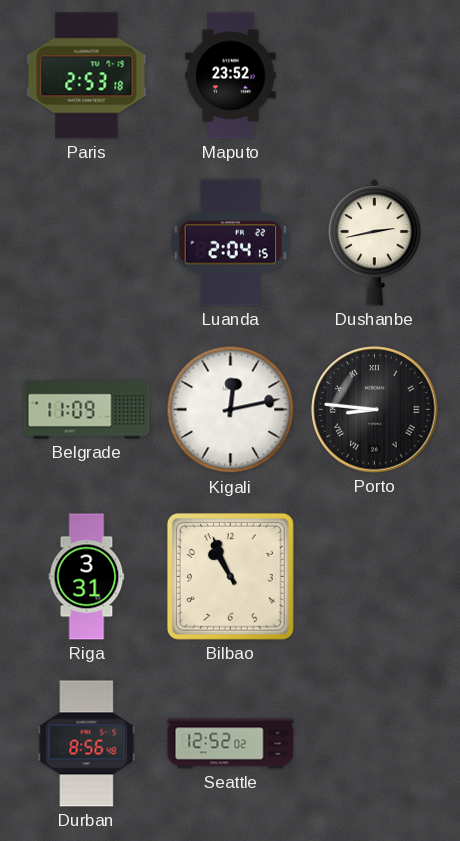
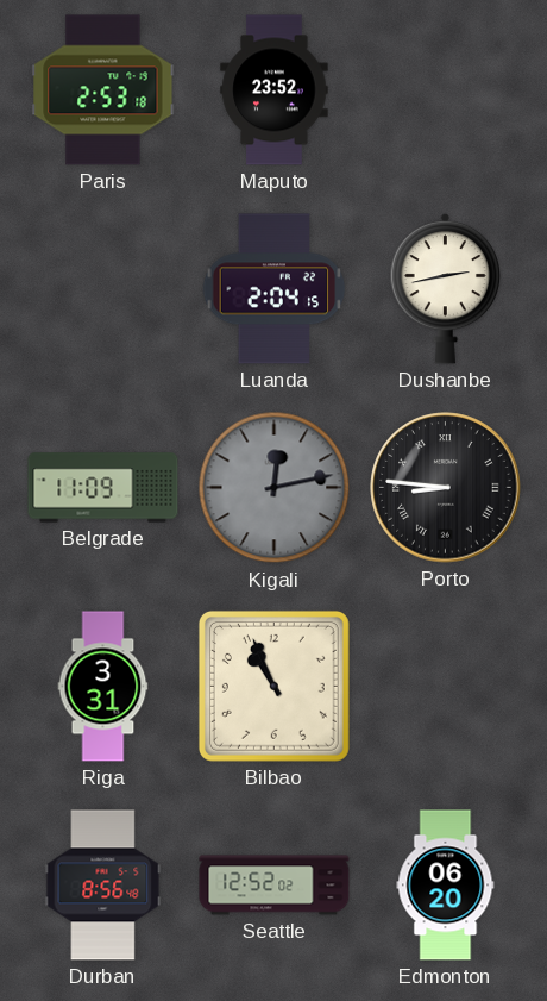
Kigali dial: white -> grey
Edmonton: none -> 06:20
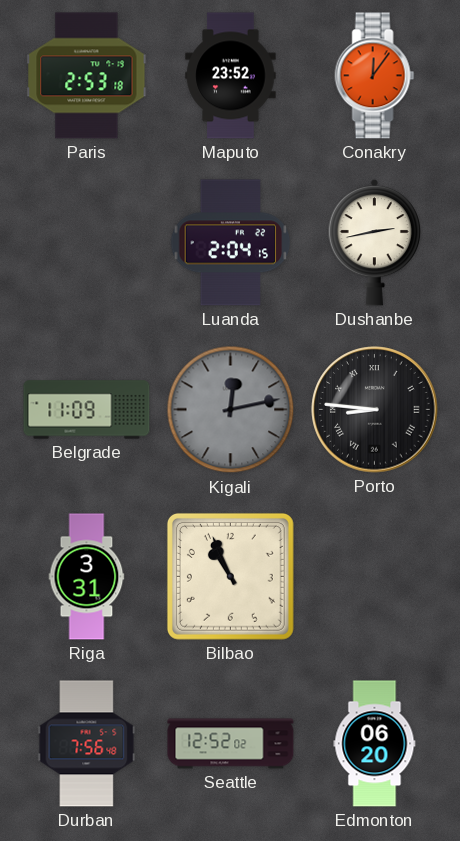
Conakry: none -> 12:06
Durban: 8:56 -> 7:56
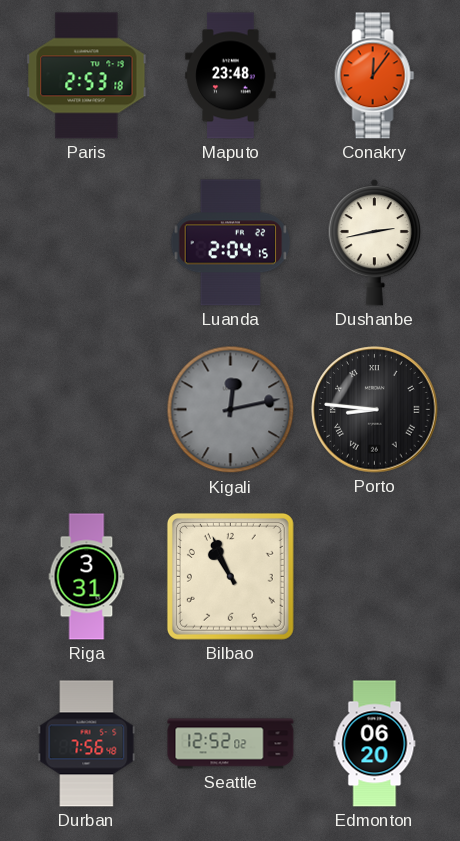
Maputo: 23:52 -> 23:48
Belgrade: 11:09 -> none
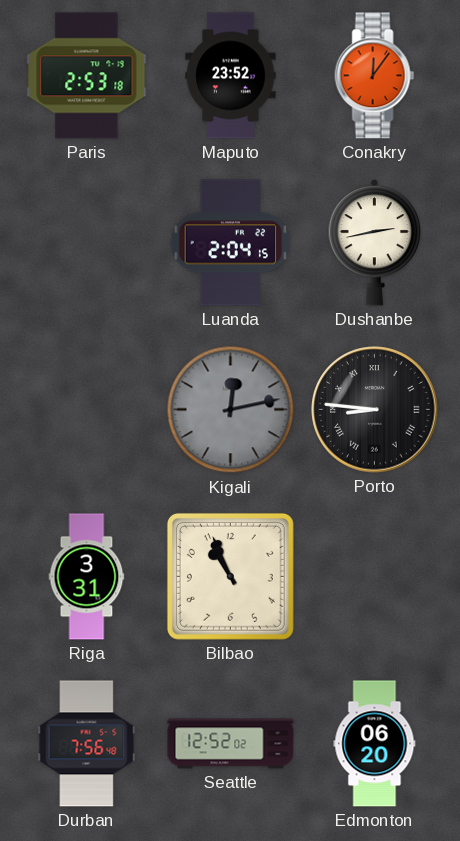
Maputo: 23:48 -> 23:52
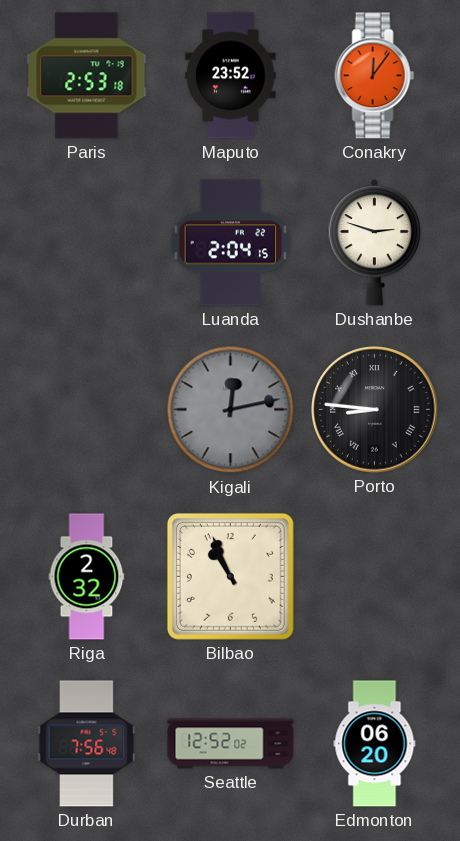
Dushanbe: 2:43 -> 2:48
Riga: 3:31 -> 2:32
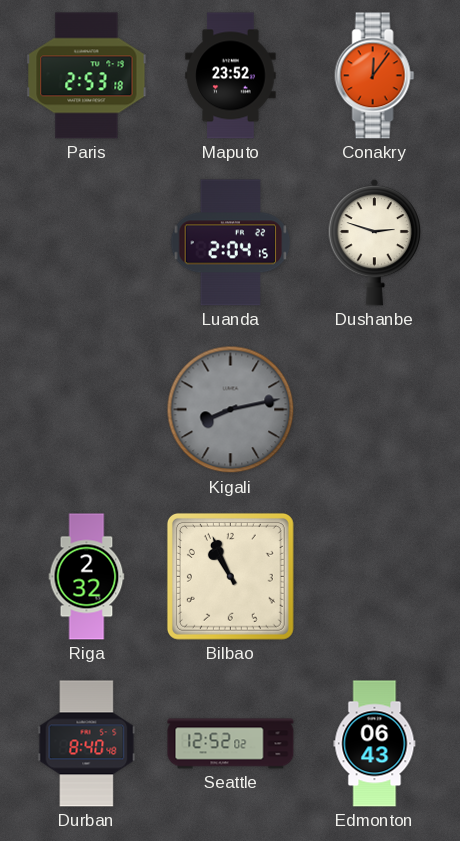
Kigali: 12:13 -> 8:13
Porto: 8:46 -> none
Durban: 7:56 -> 8:40
Edmonton: 06:20 -> 06:43
